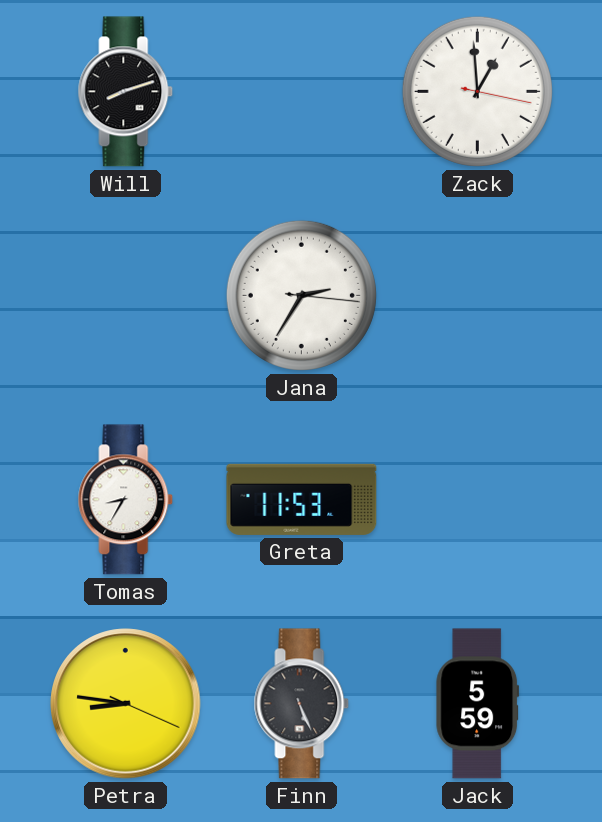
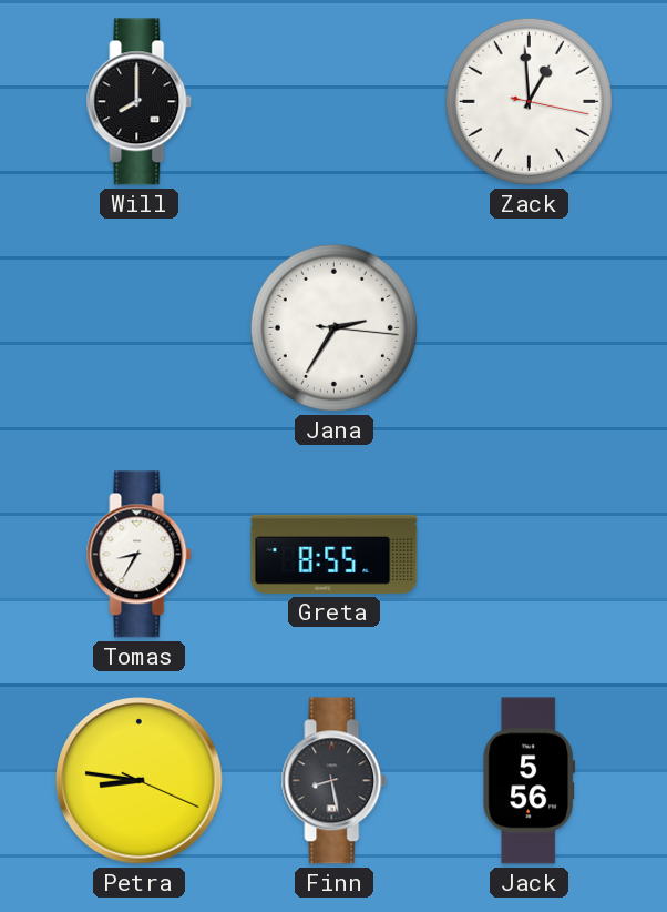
Will: 8:12 -> 8:00
Greta: 11:53 -> 8:55
Finn: 5:26 -> 8:28
Jack: 5:59 -> 5:56
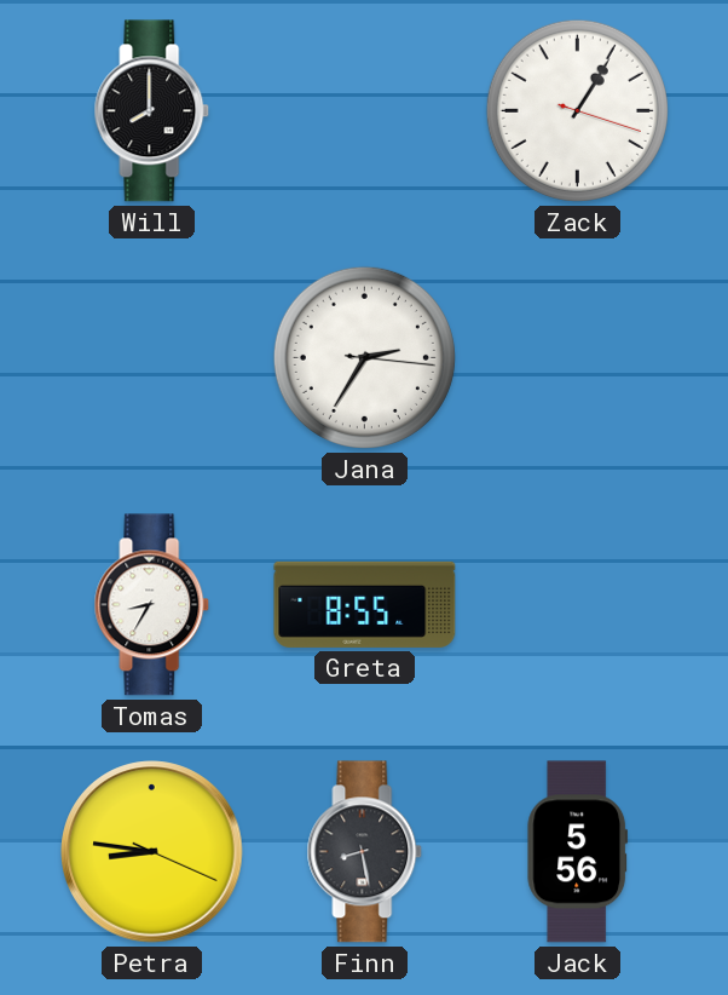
Zack: 12:59 -> 1:05
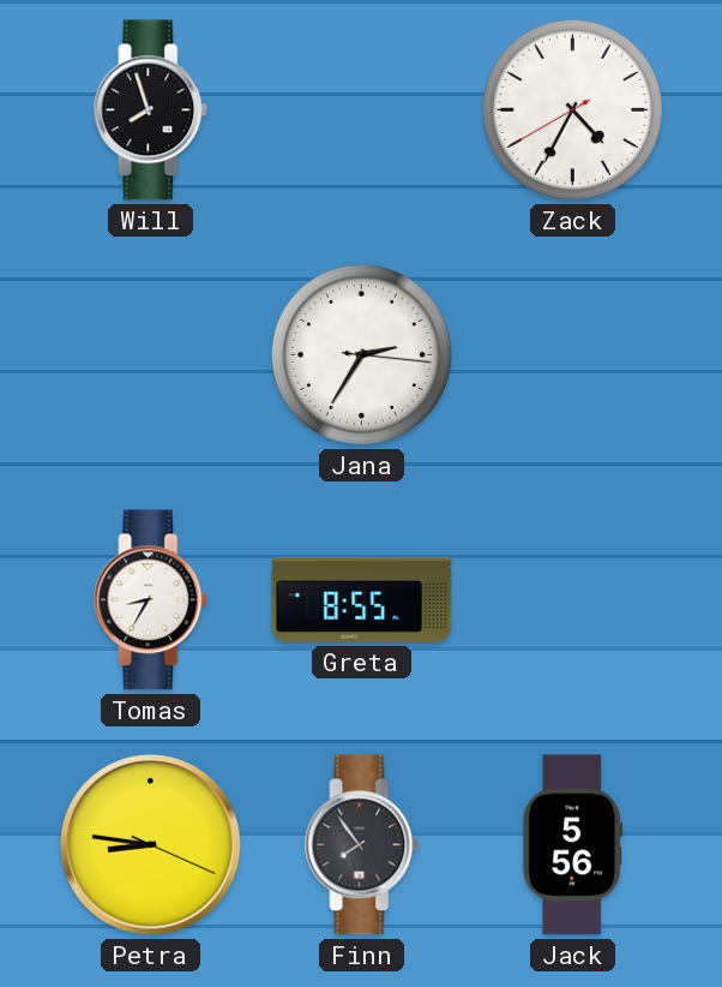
Will: 8:00 -> 7:57
Zack: 1:05 -> 4:34
Finn: 8:28 -> 7:54
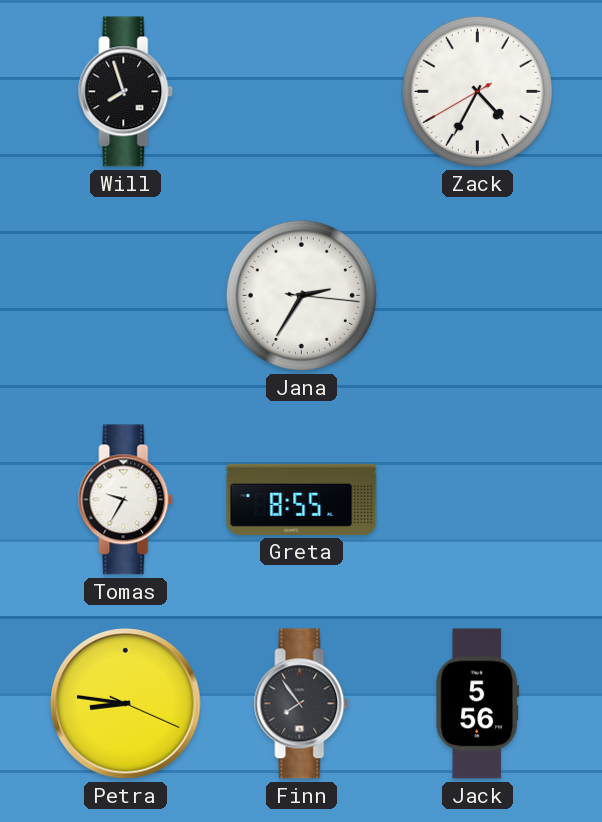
Tomas: 8:35 -> 9:35
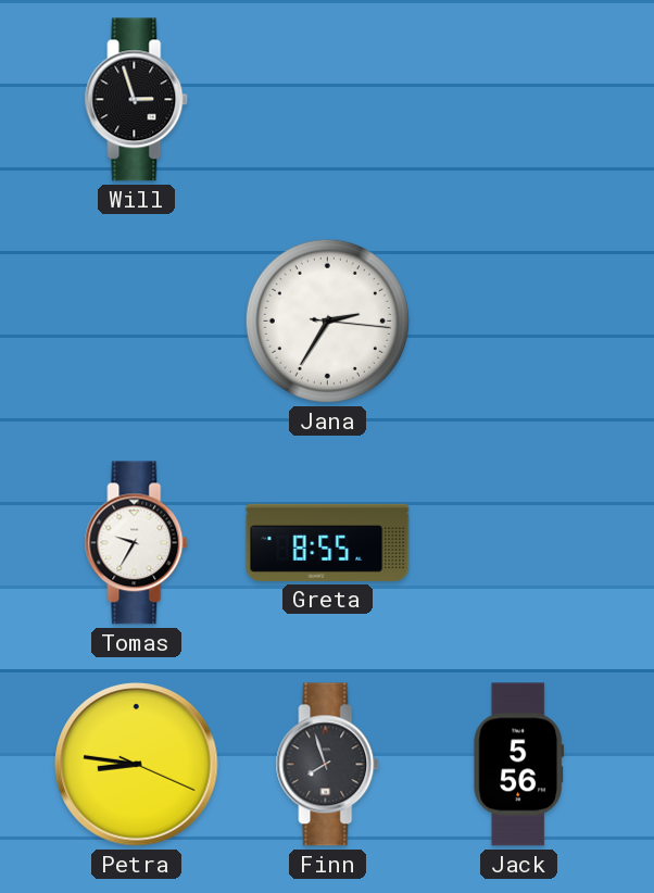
Will: 7:57 -> 2:57
Zack: 4:34 -> none
Finn: 7:54 -> 7:57
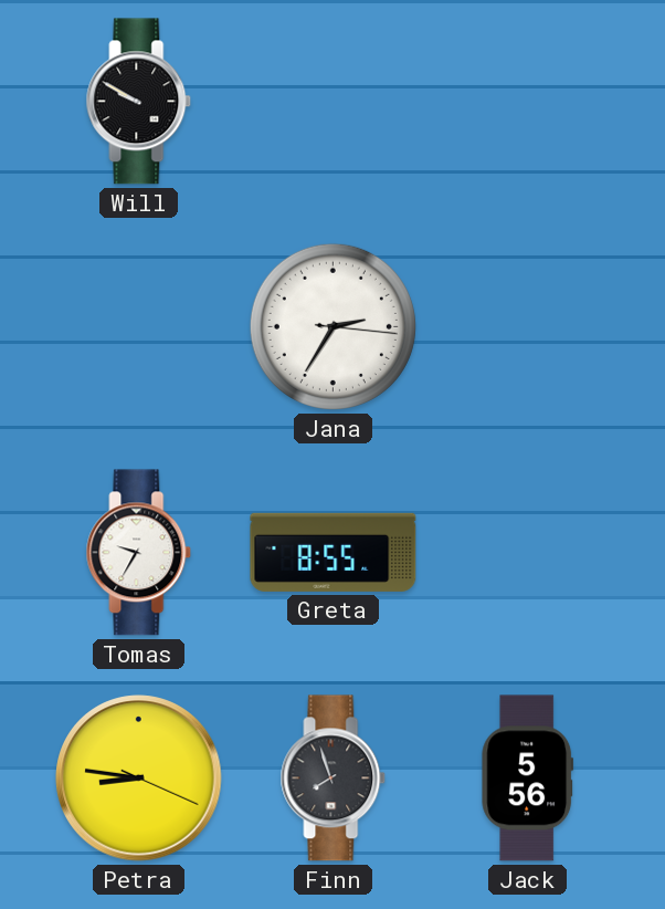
Will: 2:57 -> 9:50
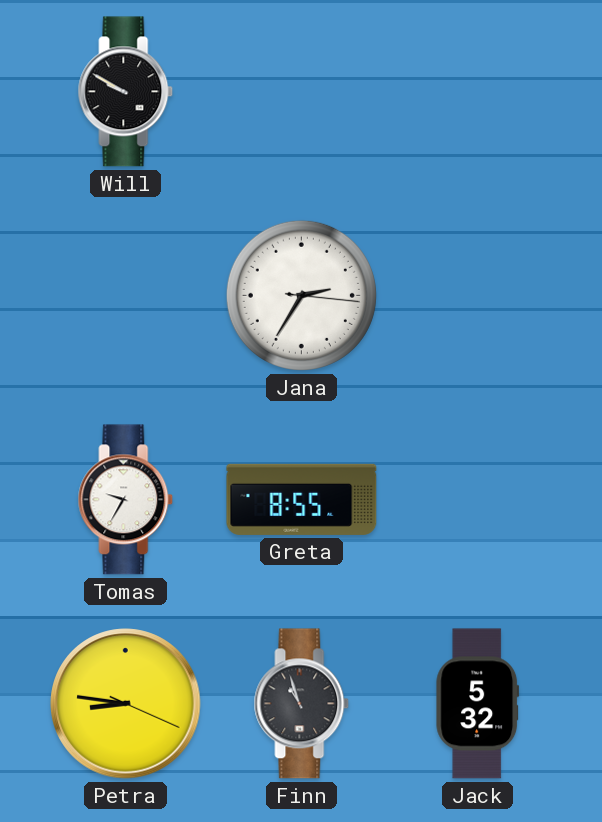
Finn: 7:57 -> 10:57
Jack: 5:56 -> 5:32
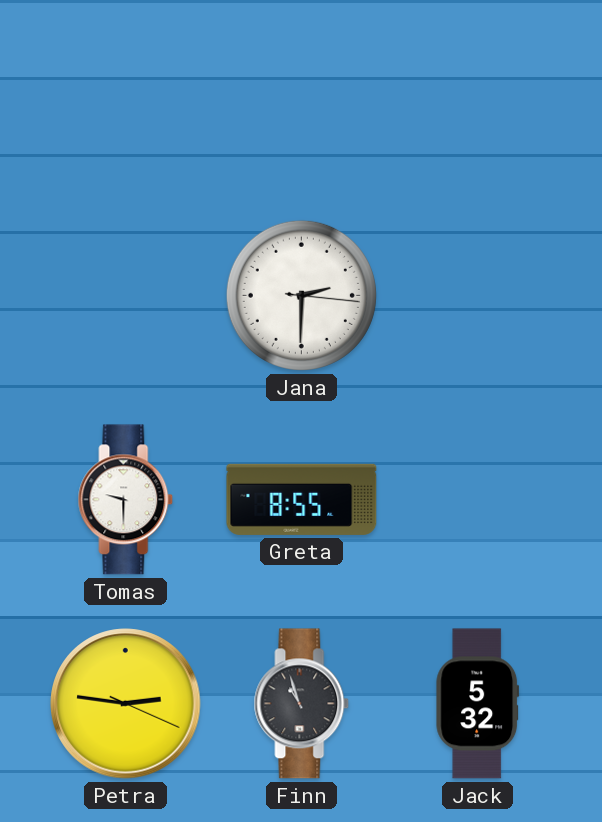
Will: 9:50 -> none
Jana: 2:35 -> 2:30
Tomas: 9:35 -> 9:30
Petra: 8:46 -> 2:46
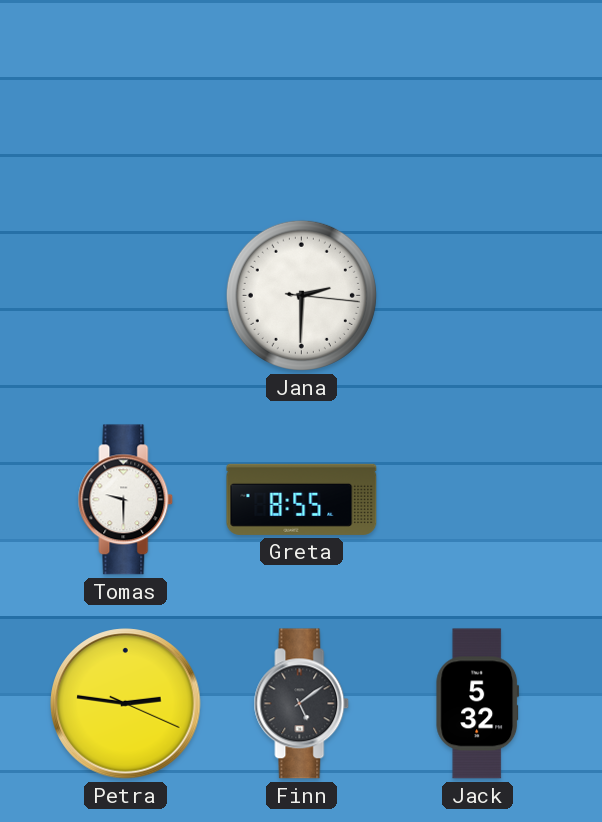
Finn: 10:57 -> 5:09
